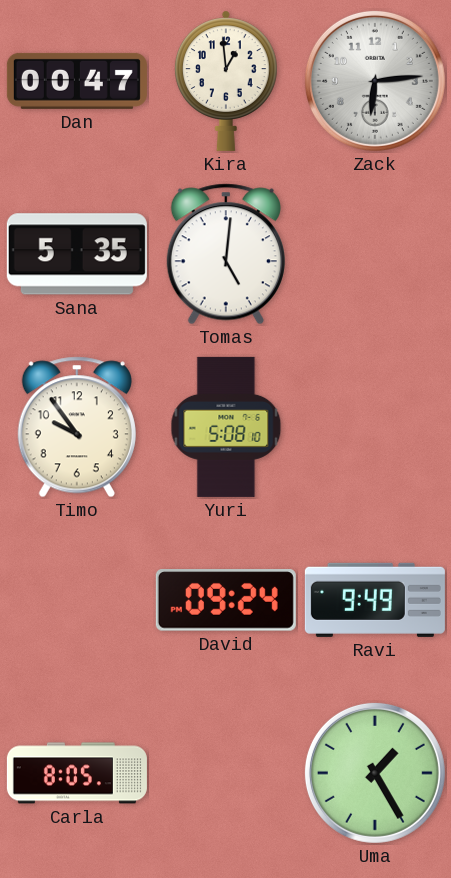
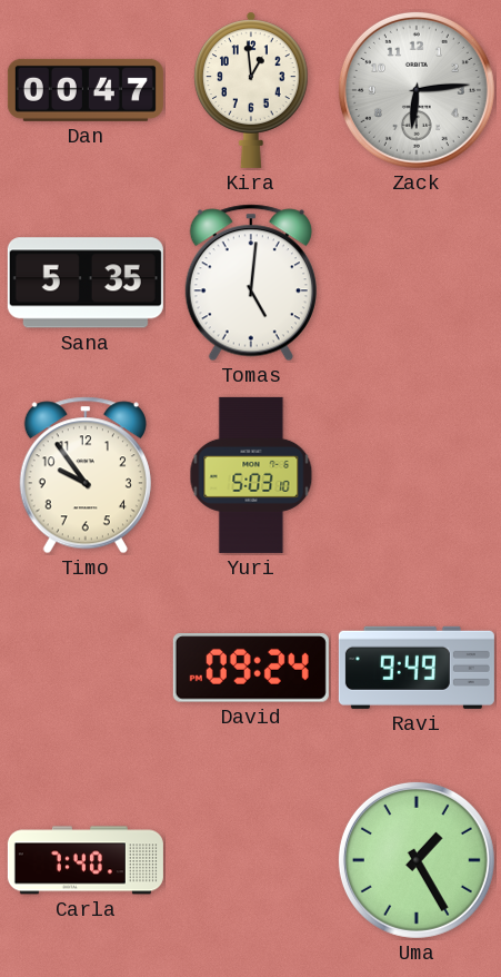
Yuri: 5:08 -> 5:03
Carla: 8:05 -> 7:40
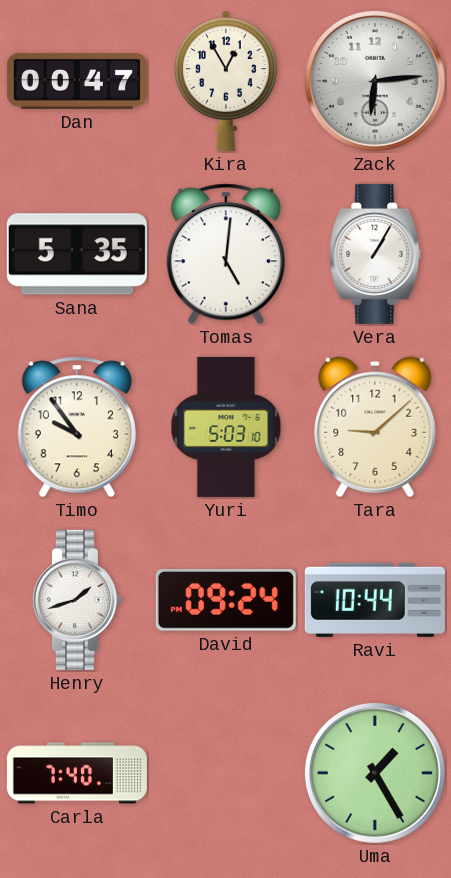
Kira: 12:59 -> 12:55
Vera: none -> 1:05
Tara: none -> 9:08
Henry: none -> 1:42
Ravi: 9:49 -> 10:44
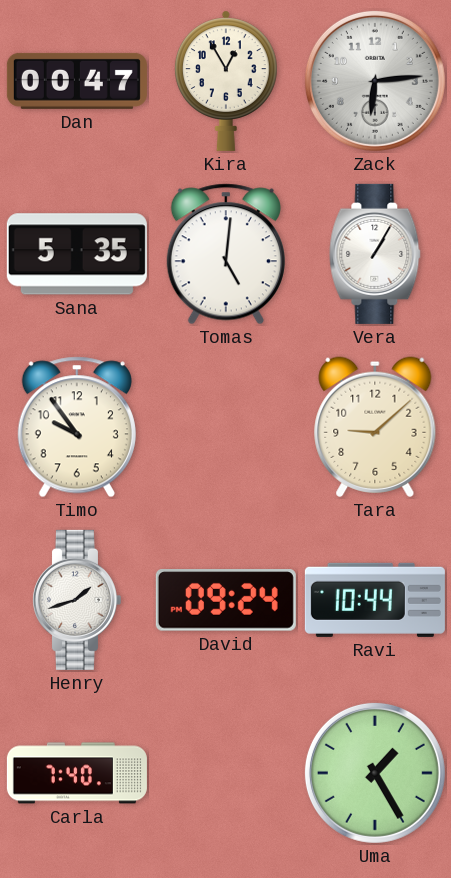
Yuri: 5:03 -> none
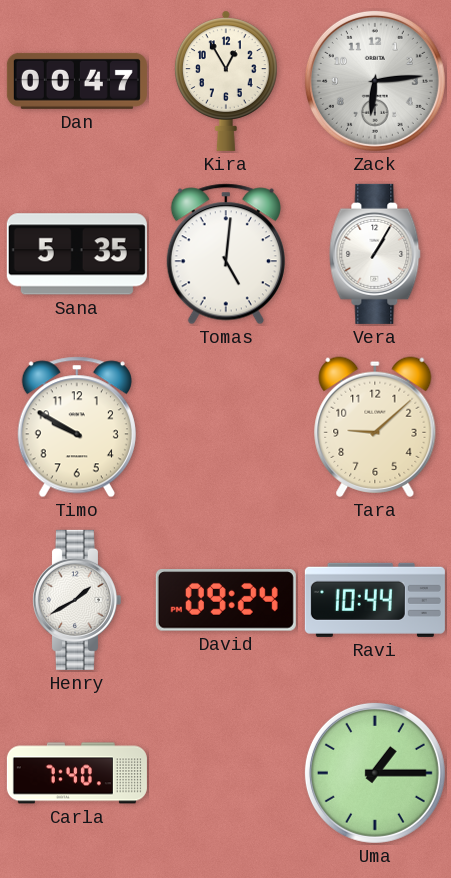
Timo: 9:54 -> 9:50
Henry: 1:42 -> 1:40
Uma: 1:25 -> 1:15
